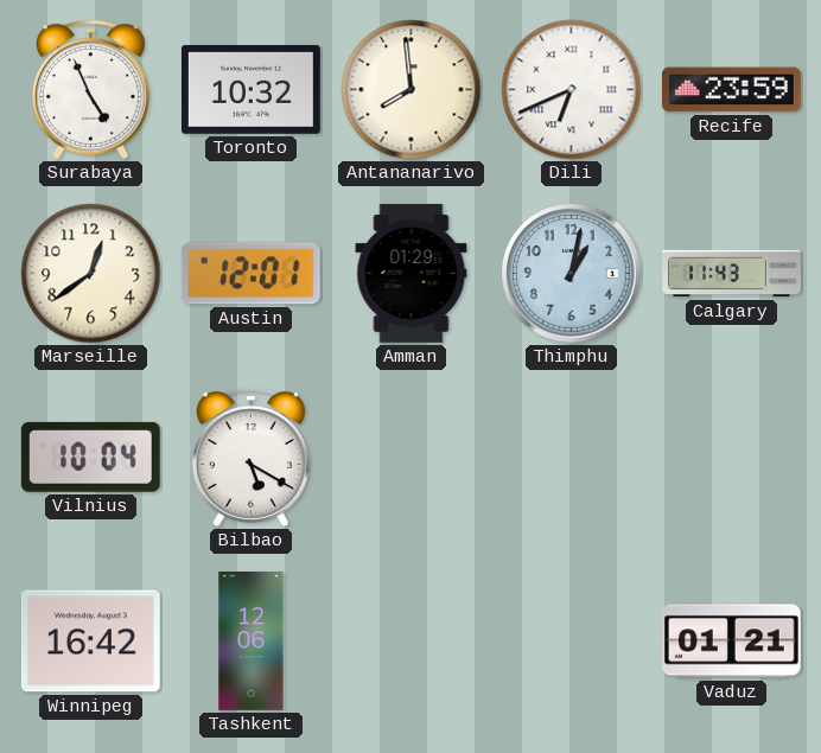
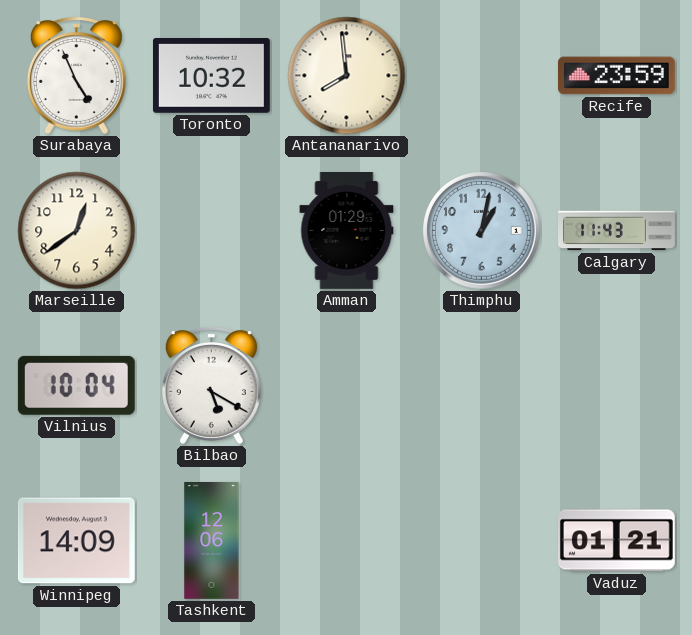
Dili: 6:41 -> none
Austin: 12:01 -> none
Winnipeg: 16:42 -> 14:09
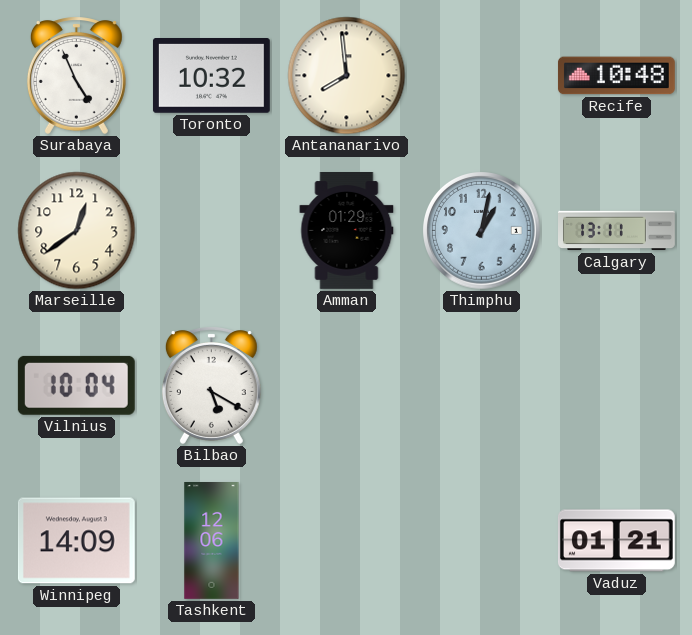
Recife: 23:59 -> 10:48
Calgary: 11:43 -> 13:11
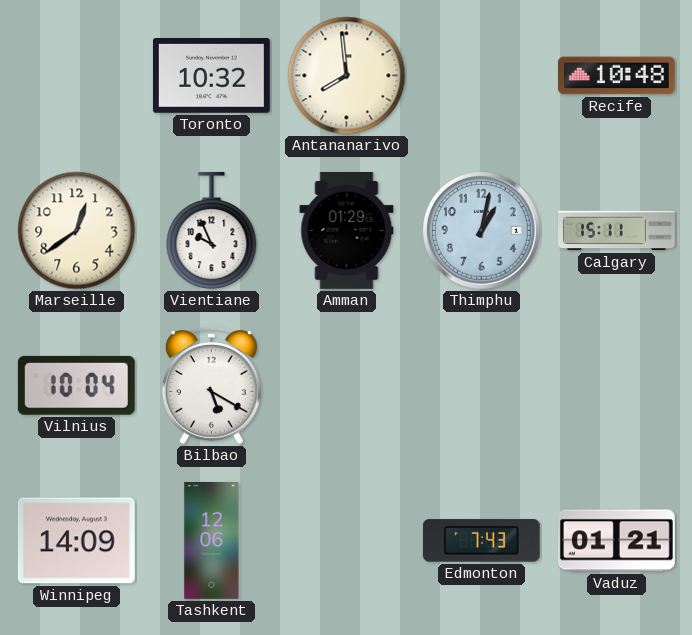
Surabaya: 4:56 -> none
Vientiane: none -> 9:56
Calgary: 13:11 -> 15:11
Edmonton: none -> 7:43
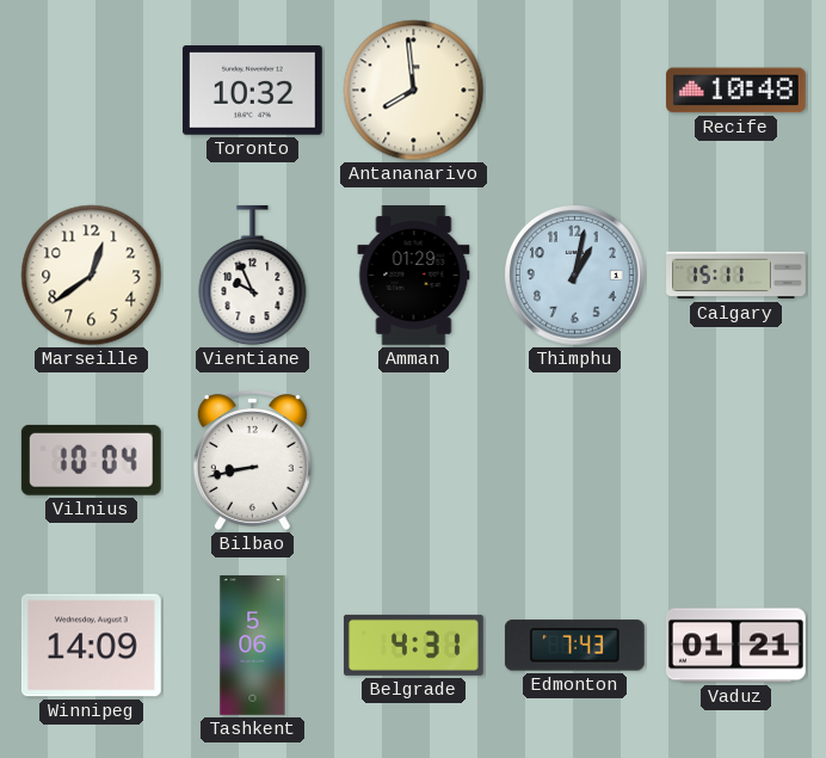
Bilbao: 5:20 -> 8:43
Tashkent: 12:06 -> 5:06
Belgrade: none -> 4:31
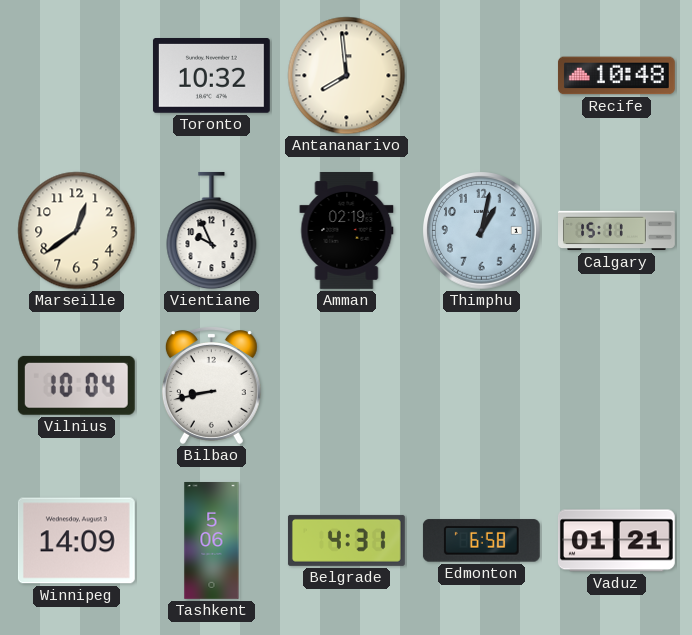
Amman: 01:29 -> 02:19
Edmonton: 7:43 -> 6:58
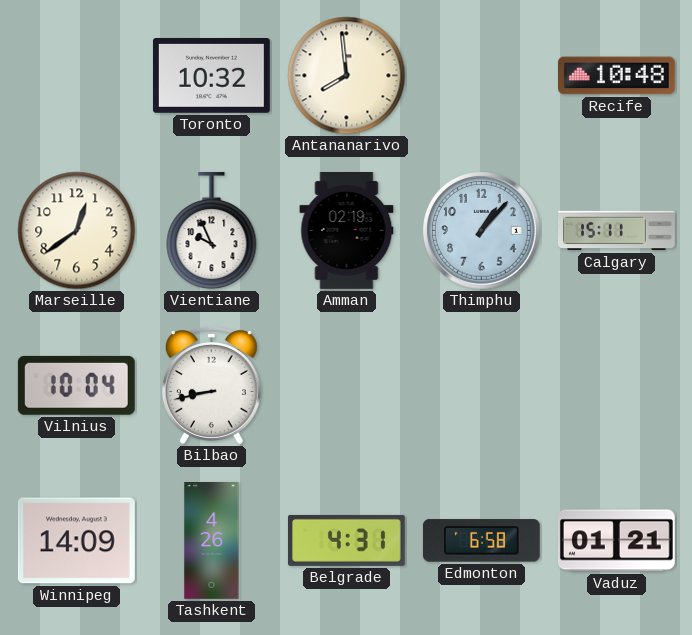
Thimphu: 1:02 -> 1:07
Tashkent: 5:06 -> 4:26
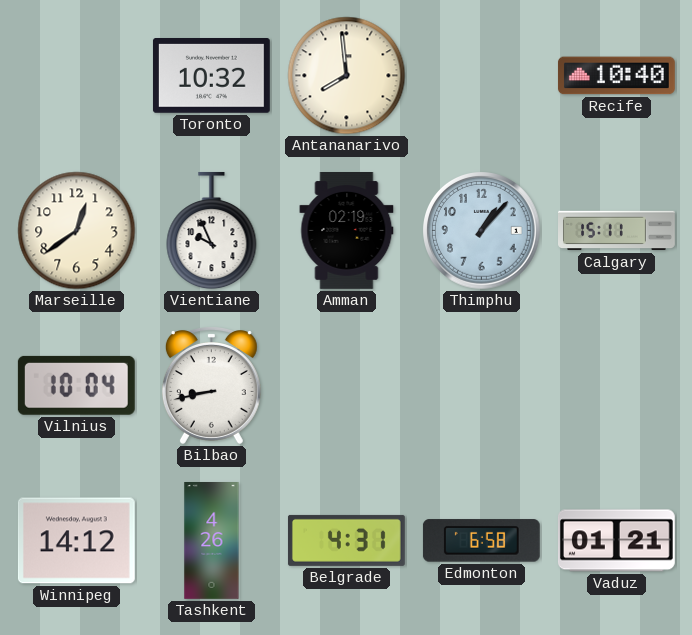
Recife: 10:48 -> 10:40
Winnipeg: 14:09 -> 14:12
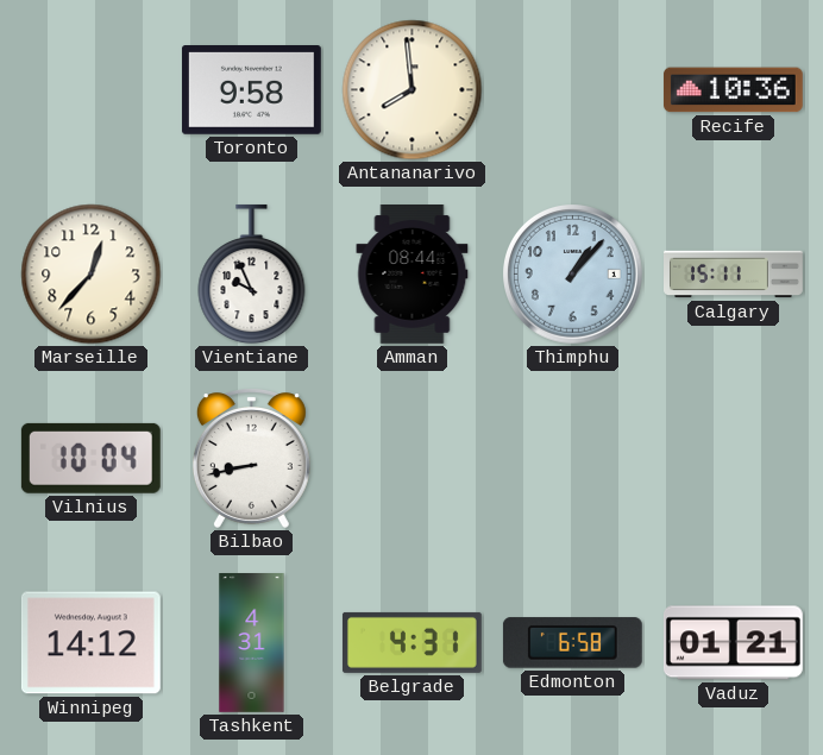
Toronto: 10:32 -> 9:58
Recife: 10:40 -> 10:36
Marseille: 12:39 -> 12:37
Amman: 02:19 -> 08:44
Tashkent: 4:26 -> 4:31
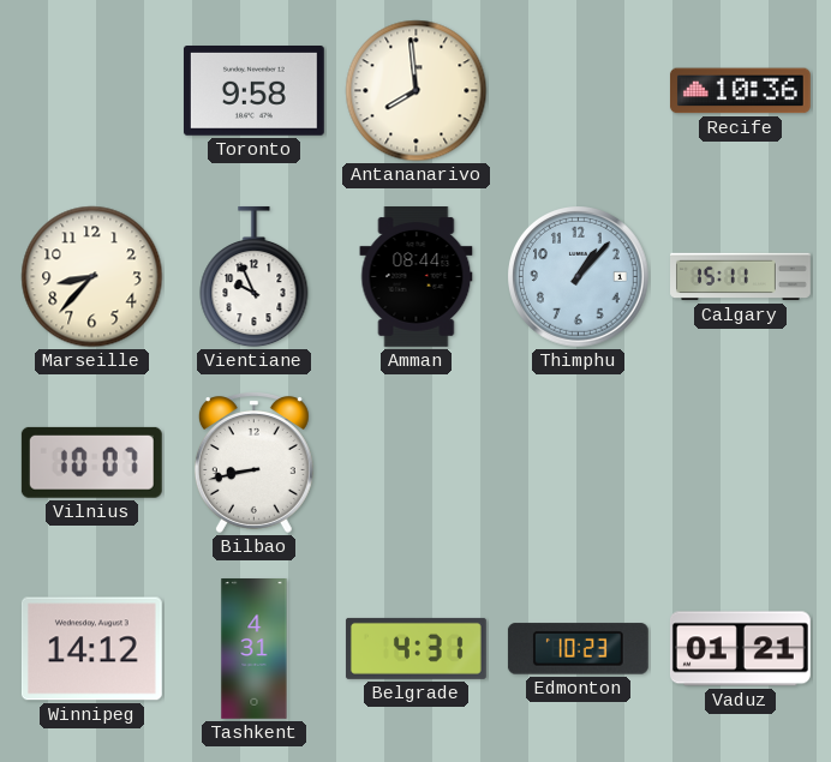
Marseille: 12:37 -> 8:37
Vilnius: 10:04 -> 10:07
Edmonton: 6:58 -> 10:23
